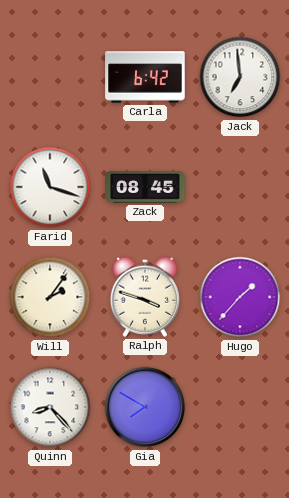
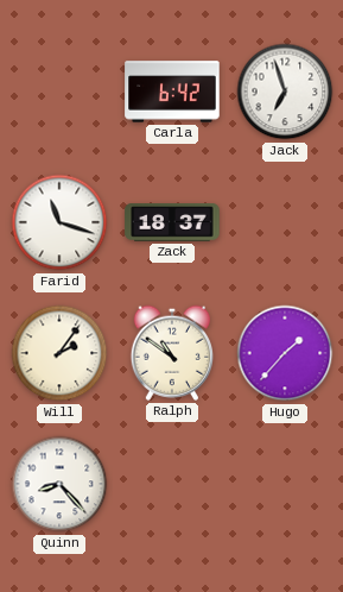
Jack: 6:59 -> 6:57
Zack: 08:45 -> 18:37
Ralph: 3:48 -> 10:51
Gia: 7:50 -> none
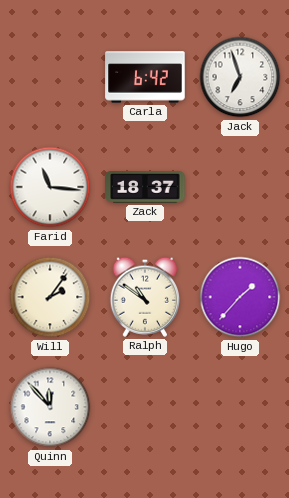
Farid: 11:18 -> 11:16
Quinn: 8:23 -> 11:53
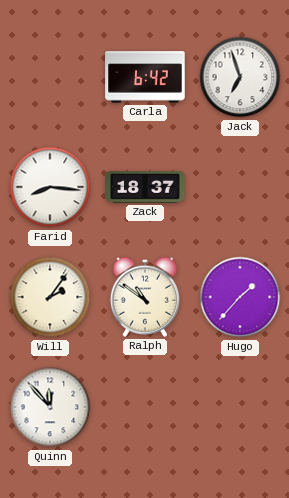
Farid: 11:16 -> 8:16
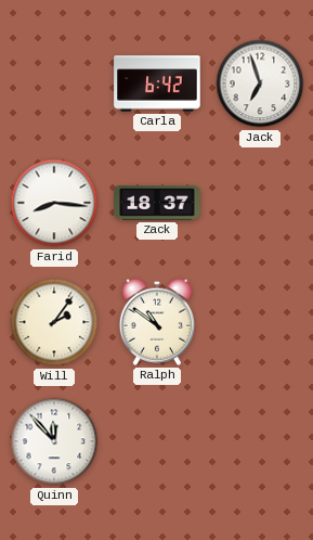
Hugo: 1:37 -> none
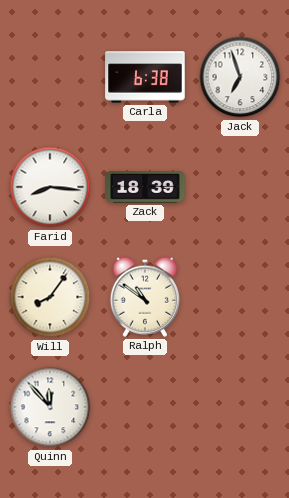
Carla: 6:42 -> 6:38
Zack: 18:37 -> 18:39
Will: 2:06 -> 8:06
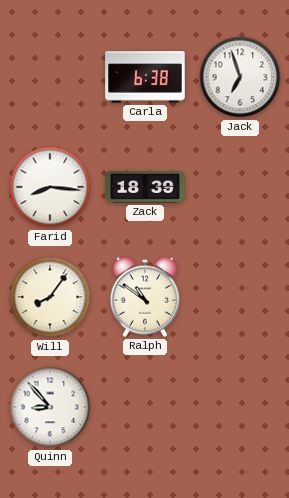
Quinn: 11:53 -> 8:53
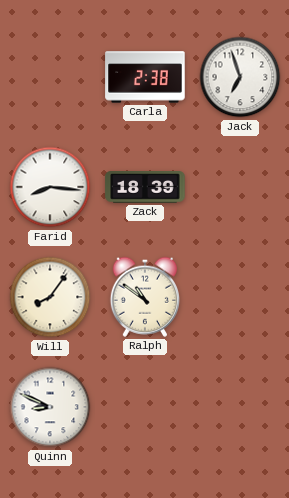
Carla: 6:38 -> 2:38
Quinn: 8:53 -> 8:49
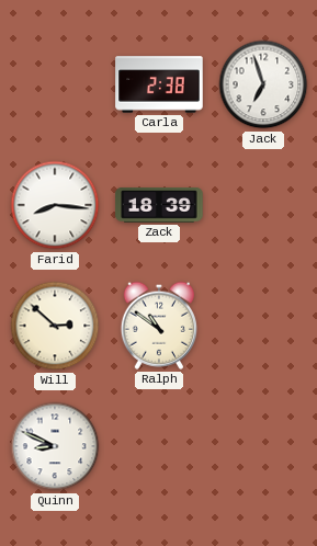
Will: 8:06 -> 2:52
